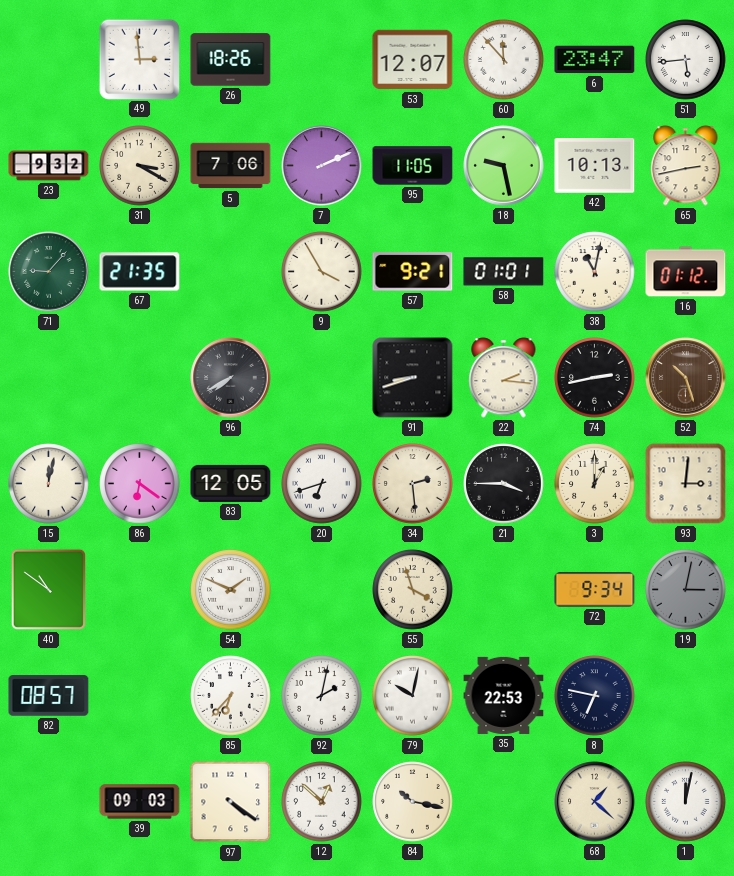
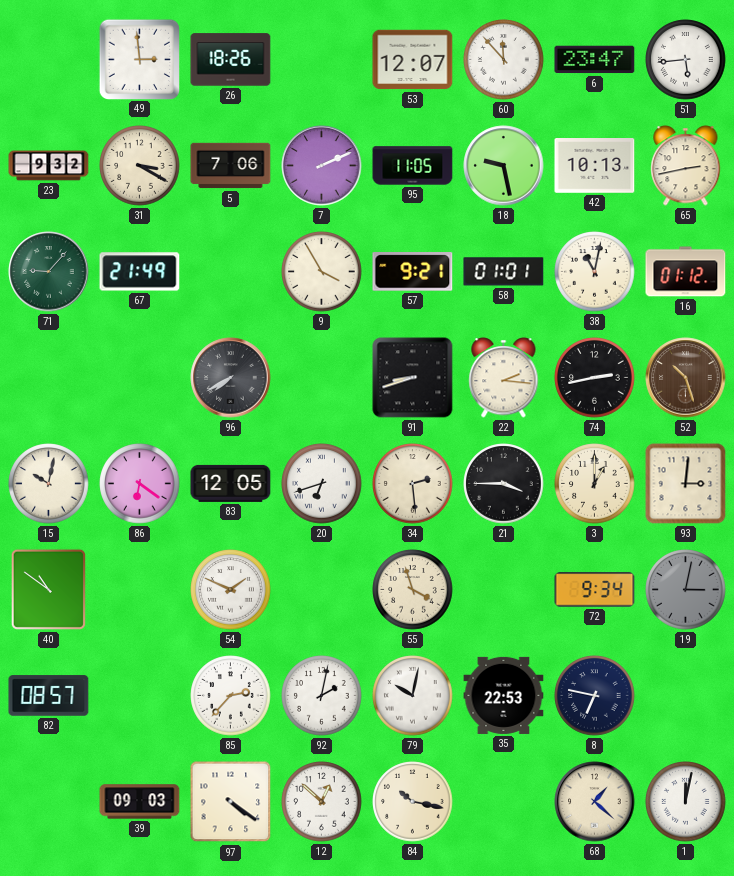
67: 21:35 -> 21:49
15: 12:02 -> 10:02
85: 6:37 -> 2:37
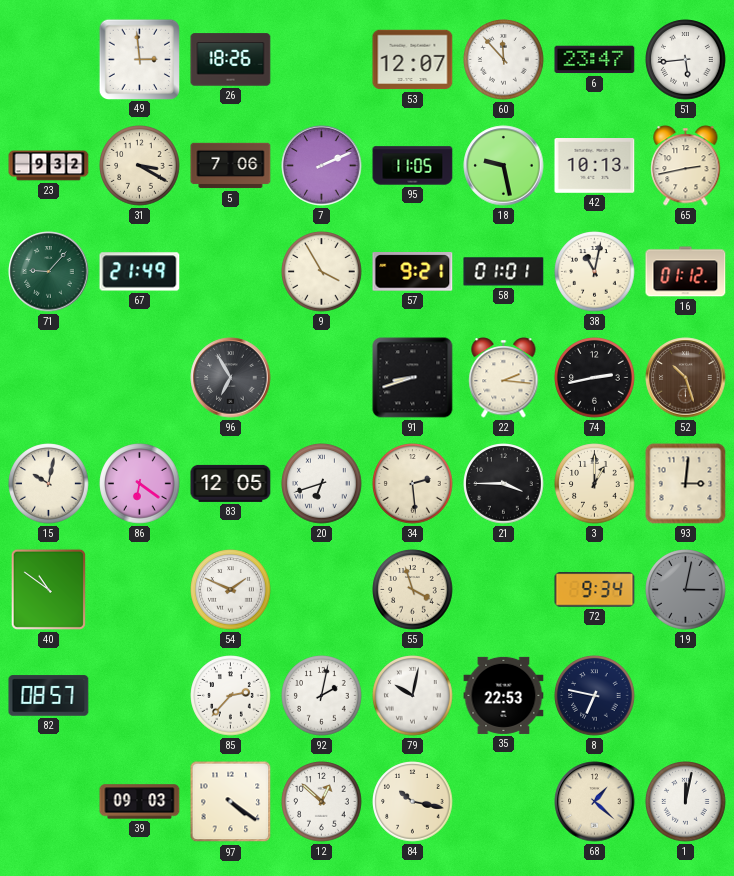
96: 7:40 -> 6:55
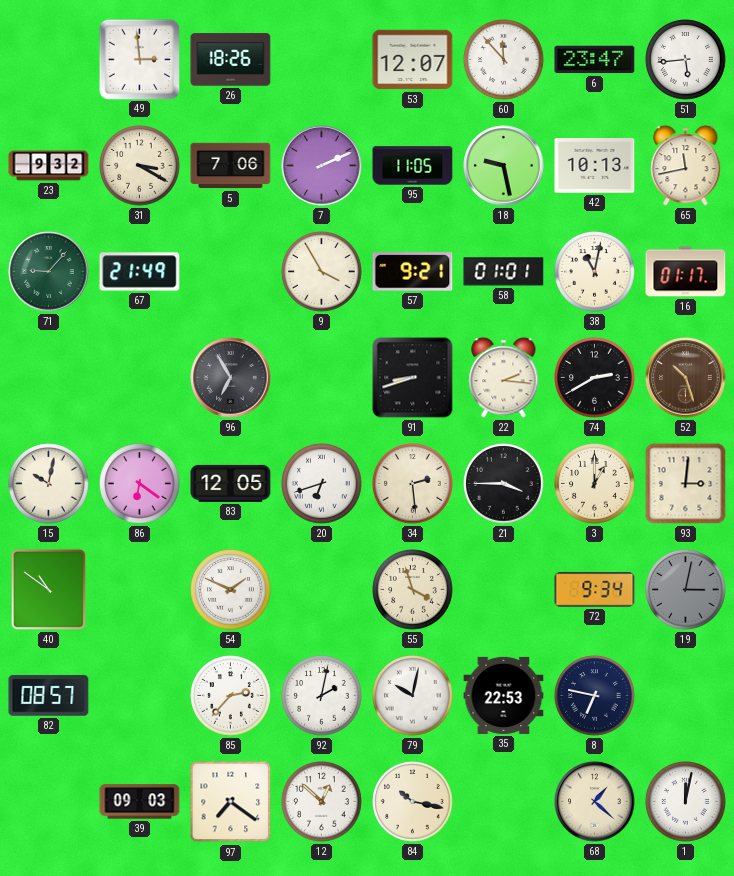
65: 2:43 -> 11:43
16: 01:12 -> 01:17
74: 2:43 -> 2:40
97: 4:21 -> 7:21
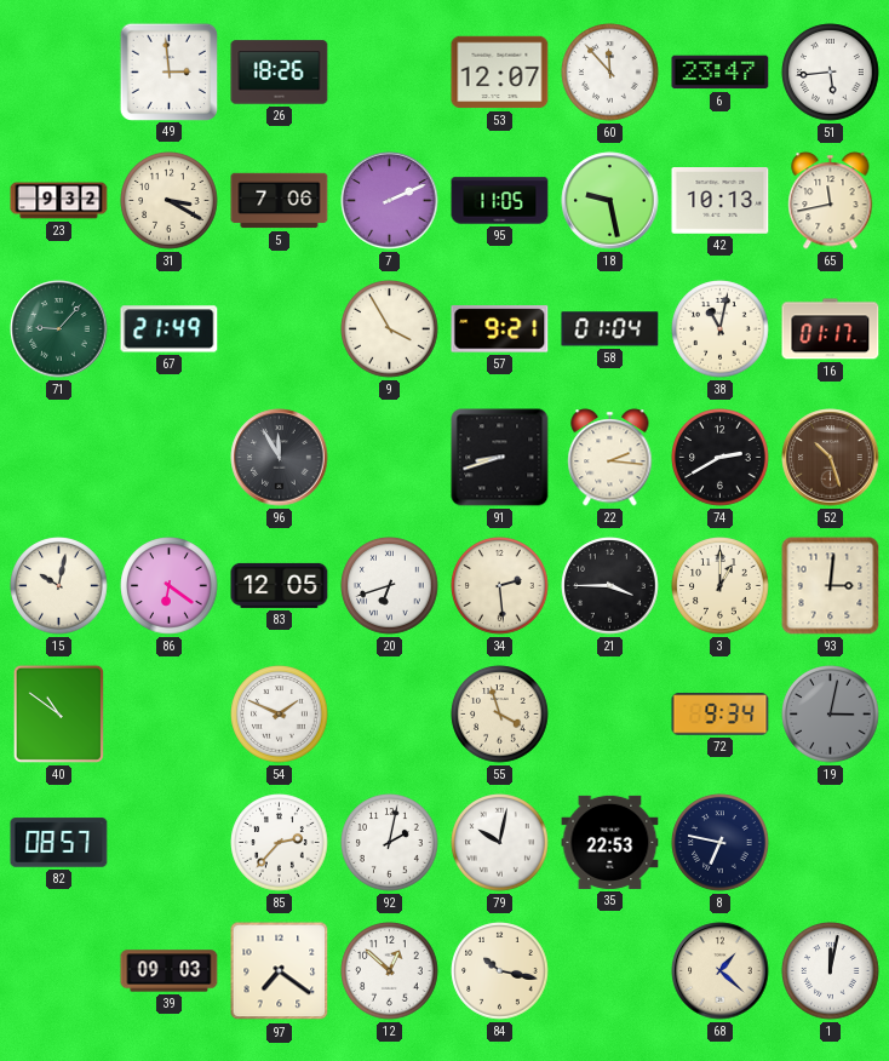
58: 01:01 -> 01:04
96: 6:55 -> 11:55
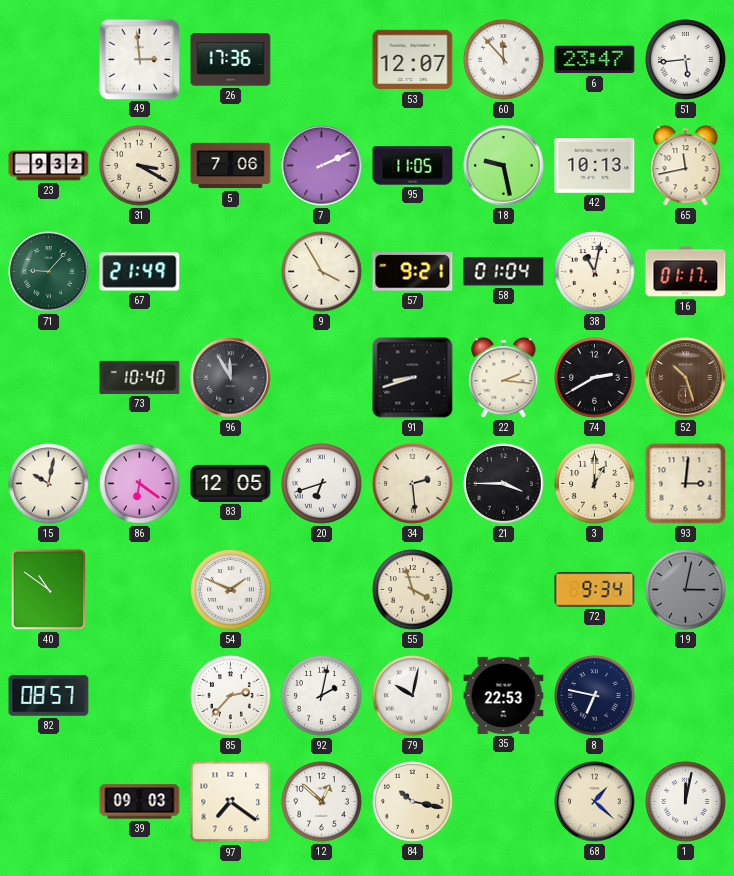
26: 18:26 -> 17:36
73: none -> 10:40
